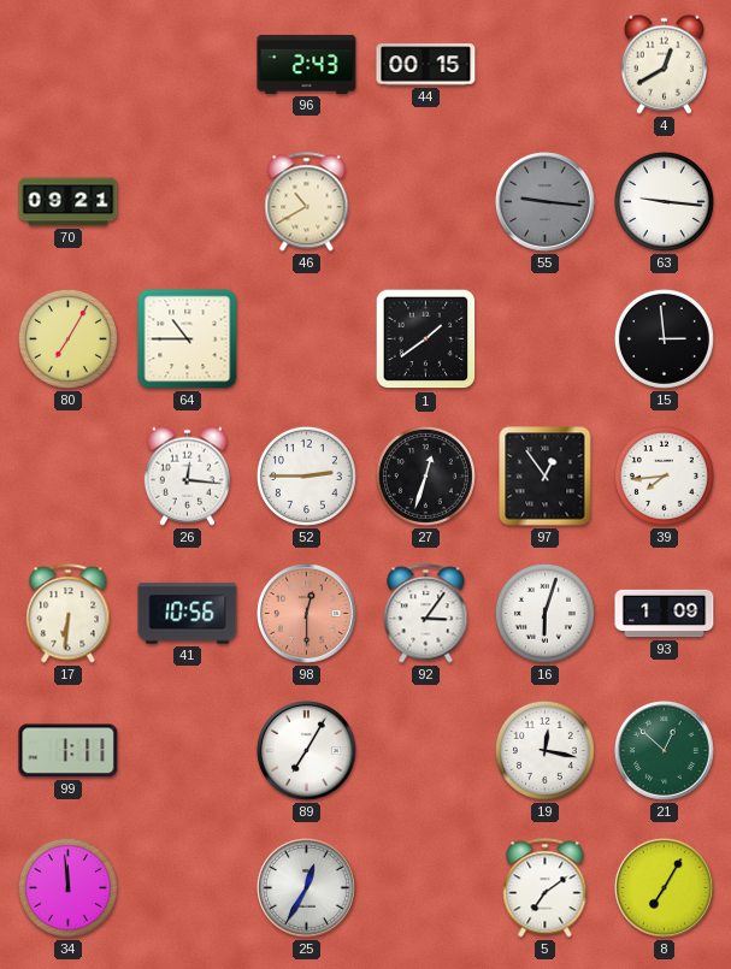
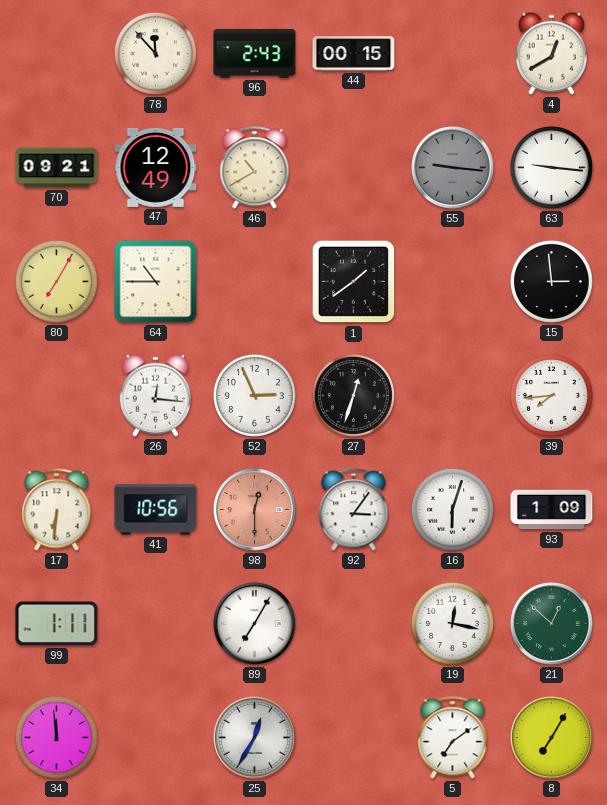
78: none -> 11:53
47: none -> 12:49
52: 2:45 -> 2:56
97: 12:54 -> none
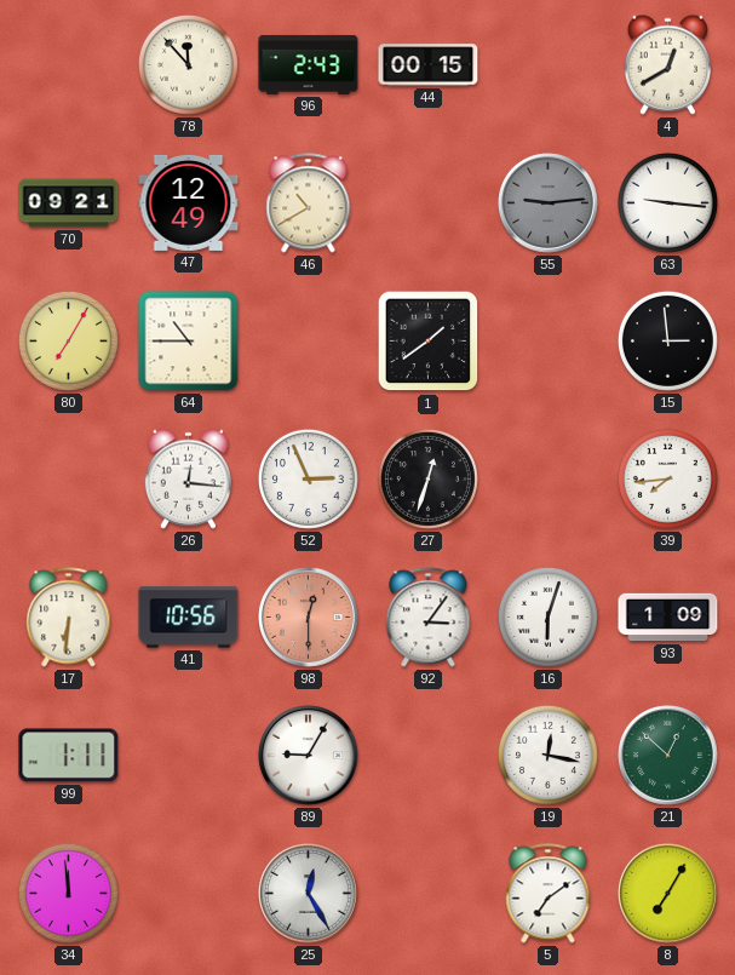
55: 9:16 -> 9:14
89: 7:05 -> 9:05
25: 12:35 -> 12:25
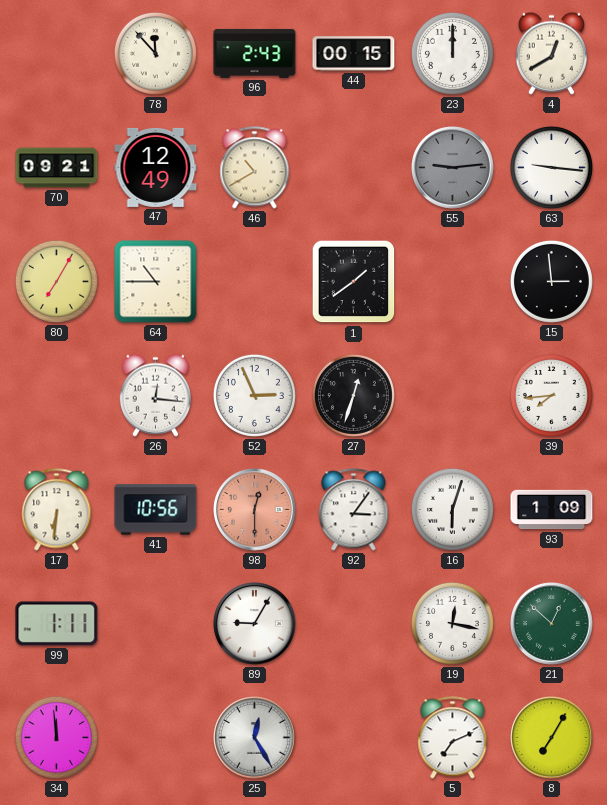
23: none -> 12:00
5: 7:09 -> 7:11
